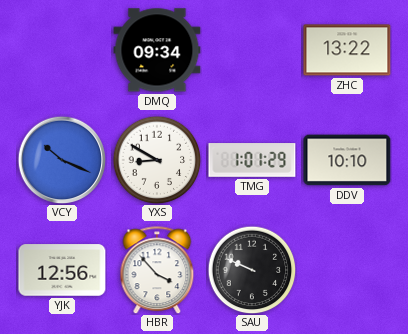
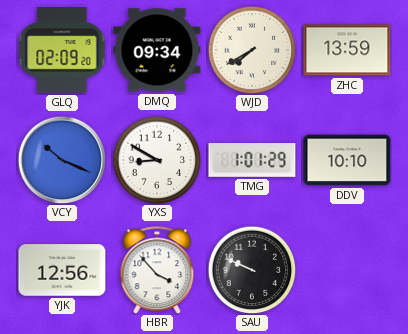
GLQ: none -> 02:09
WJD: none -> 7:40
ZHC: 13:22 -> 13:59
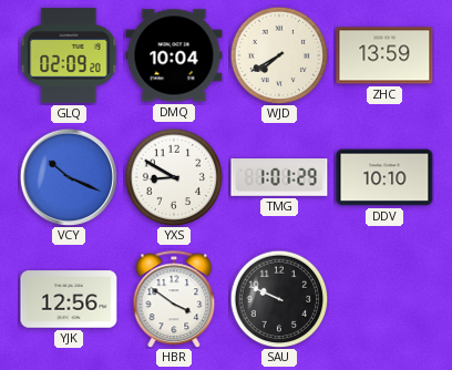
DMQ: 09:34 -> 10:04
HBR: 3:53 -> 3:51
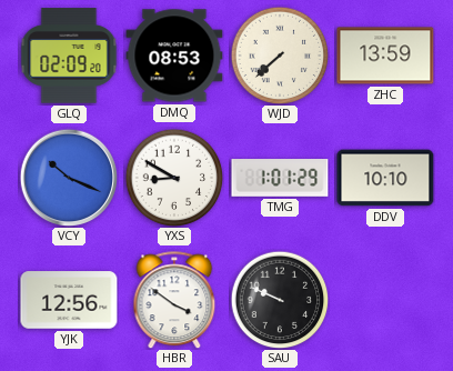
DMQ: 10:04 -> 08:53
WJD: 7:40 -> 7:38
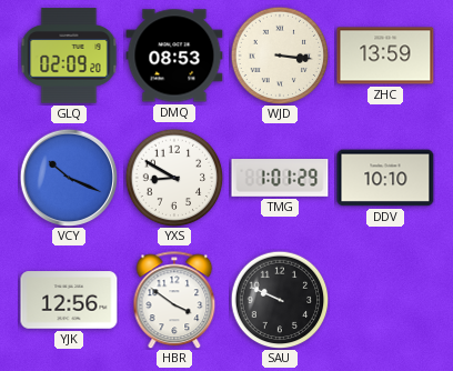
WJD: 7:38 -> 3:16
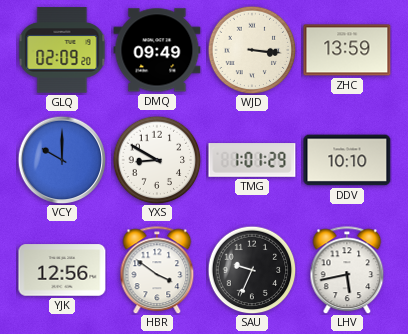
DMQ: 08:53 -> 09:49
VCY: 10:19 -> 10:00
SAU: 9:49 -> 9:34
LHV: none -> 5:43
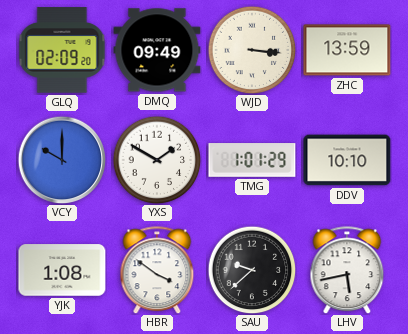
YXS: 8:50 -> 1:50
YJK: 12:56 -> 1:08
SAU: 9:34 -> 9:38
